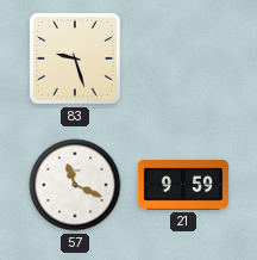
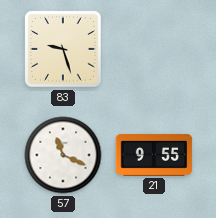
21: 9:59 -> 9:55
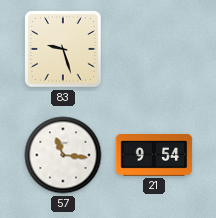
57: 11:19 -> 11:16
21: 9:55 -> 9:54
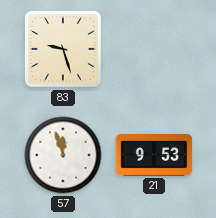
57: 11:16 -> 11:57
21: 9:54 -> 9:53
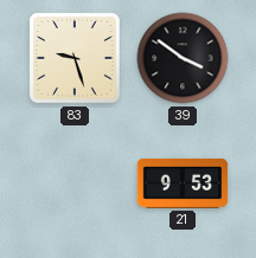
39: none -> 3:51
57: 11:57 -> none
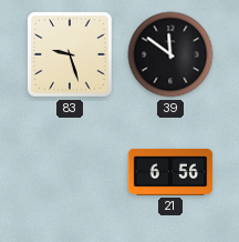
39: 3:51 -> 11:51
21: 9:53 -> 6:56
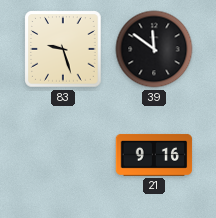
21: 6:56 -> 9:16
